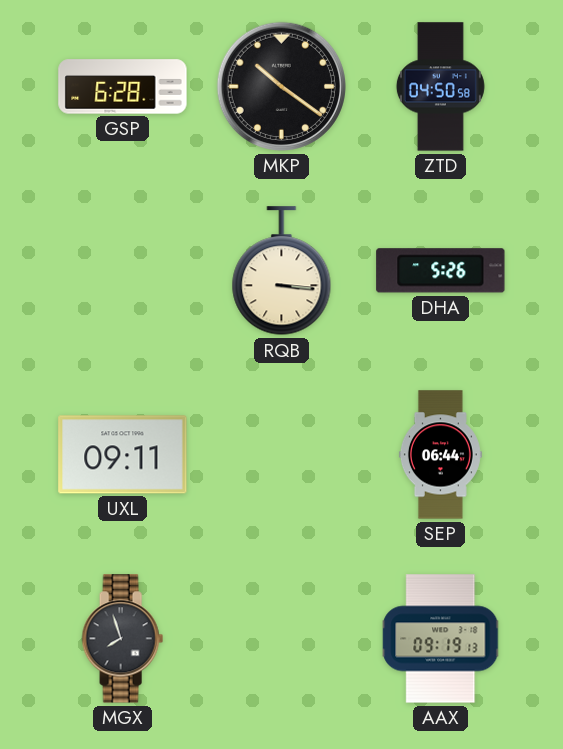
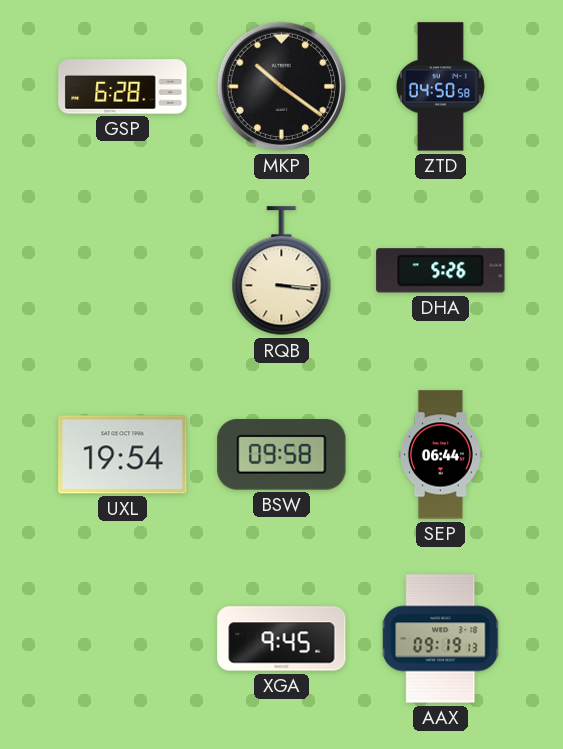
UXL: 09:11 -> 19:54
BSW: none -> 09:58
MGX: 7:57 -> none
XGA: none -> 9:45
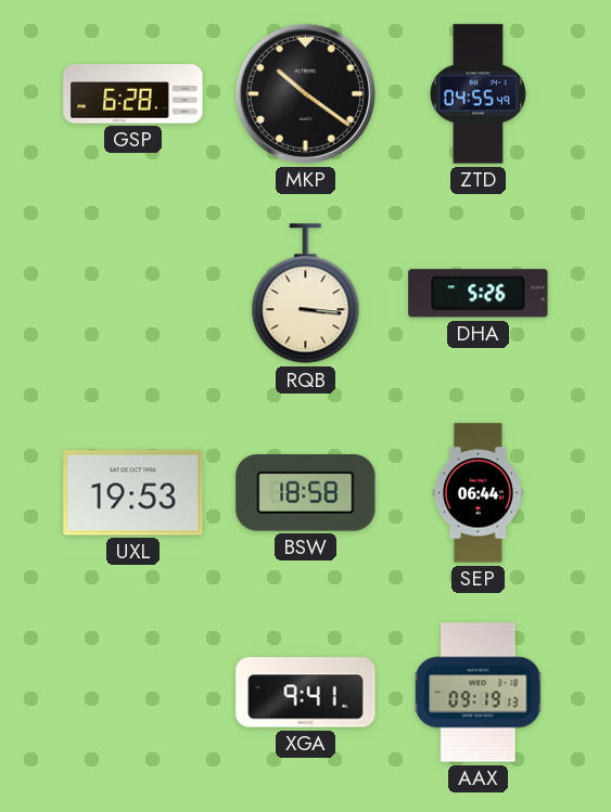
ZTD: 04:50 -> 04:55
UXL: 19:54 -> 19:53
BSW: 09:58 -> 18:58
XGA: 9:45 -> 9:41
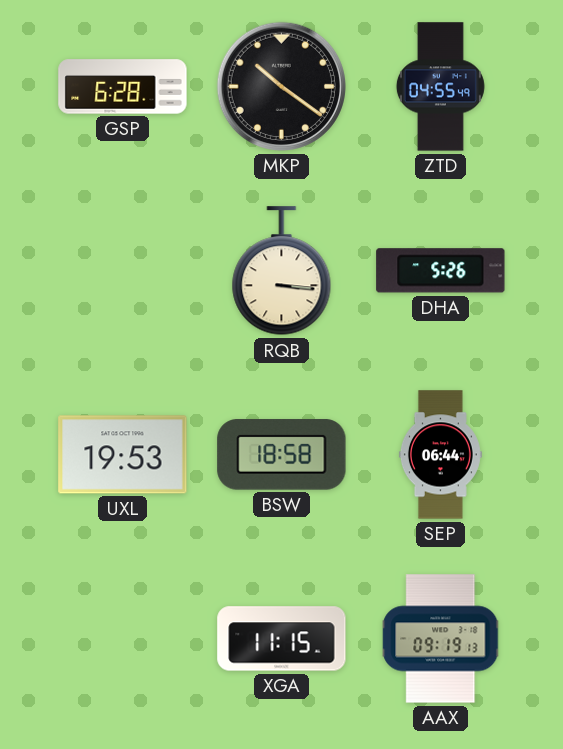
XGA: 9:41 -> 11:15
